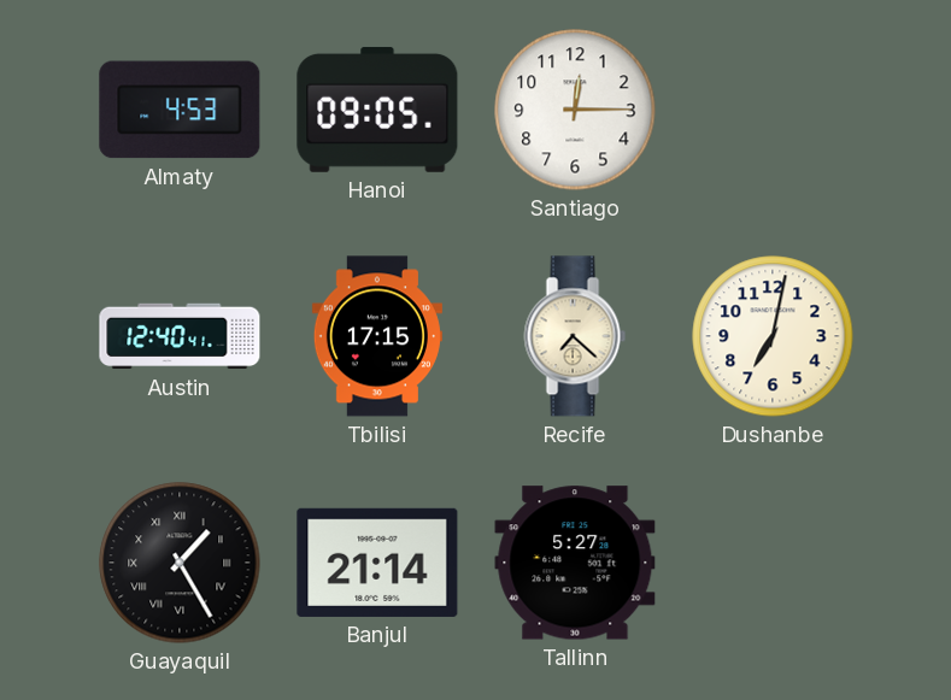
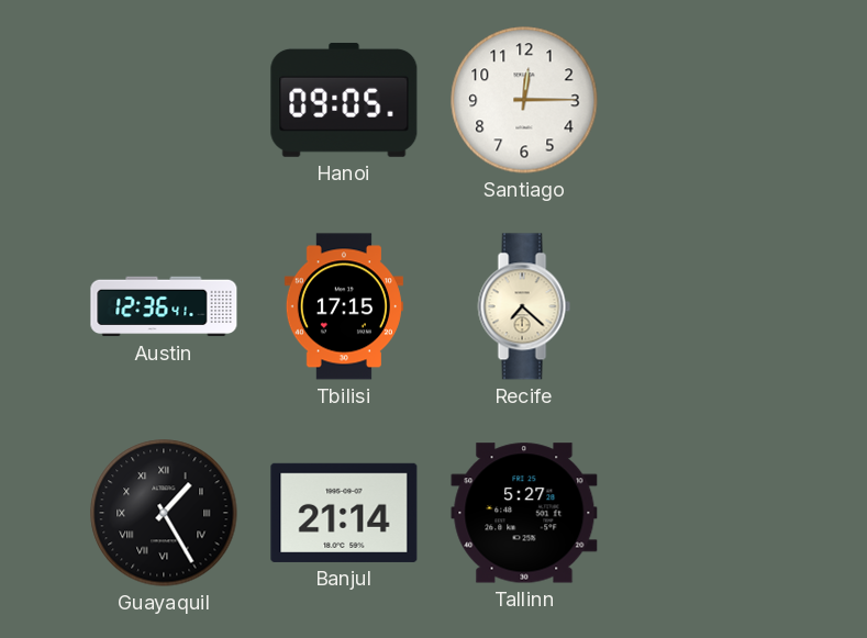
Almaty: 4:53 -> none
Austin: 12:40 -> 12:36
Dushanbe: 7:02 -> none
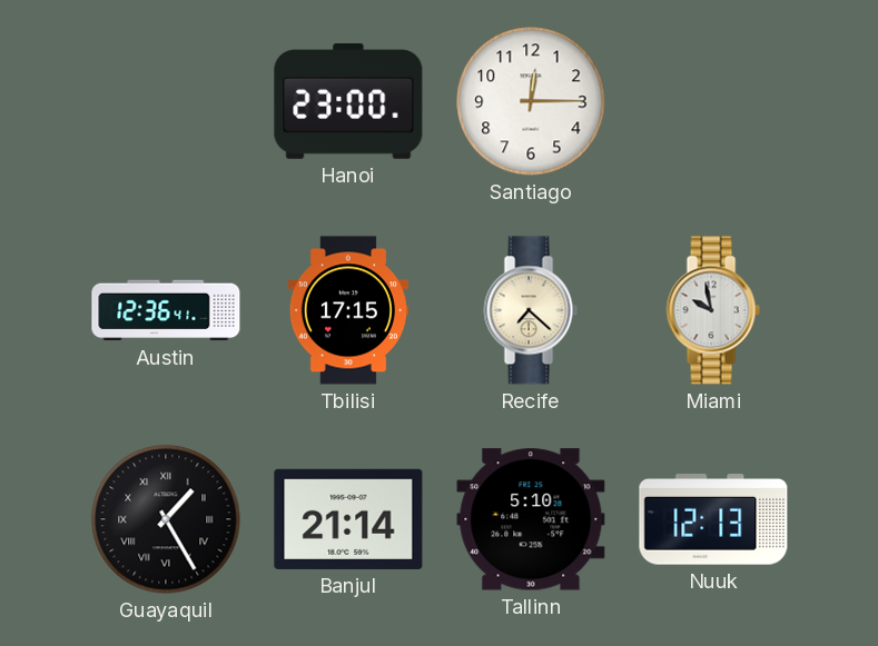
Hanoi: 09:05 -> 23:00
Miami: none -> 9:58
Tallinn: 5:27 -> 5:10
Nuuk: none -> 12:13
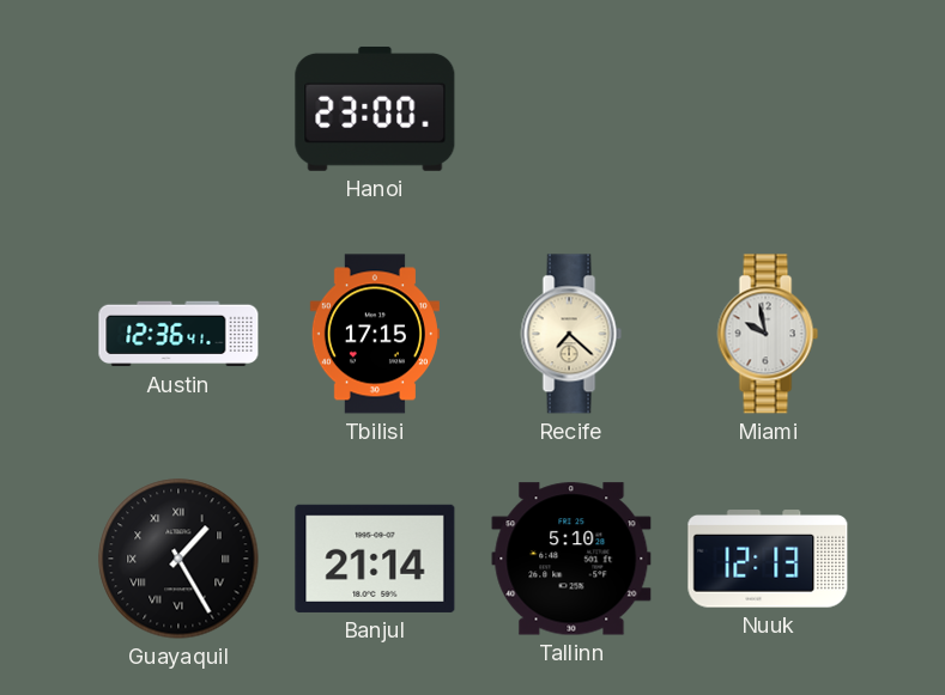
Santiago: 12:15 -> none
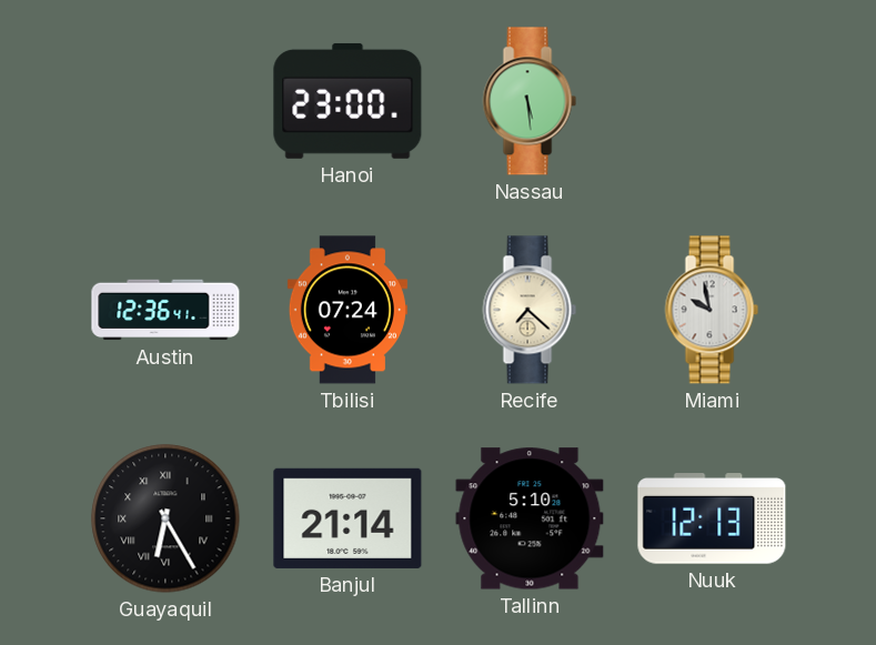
Nassau: none -> 5:29
Tbilisi: 17:15 -> 07:24
Guayaquil: 1:25 -> 6:25
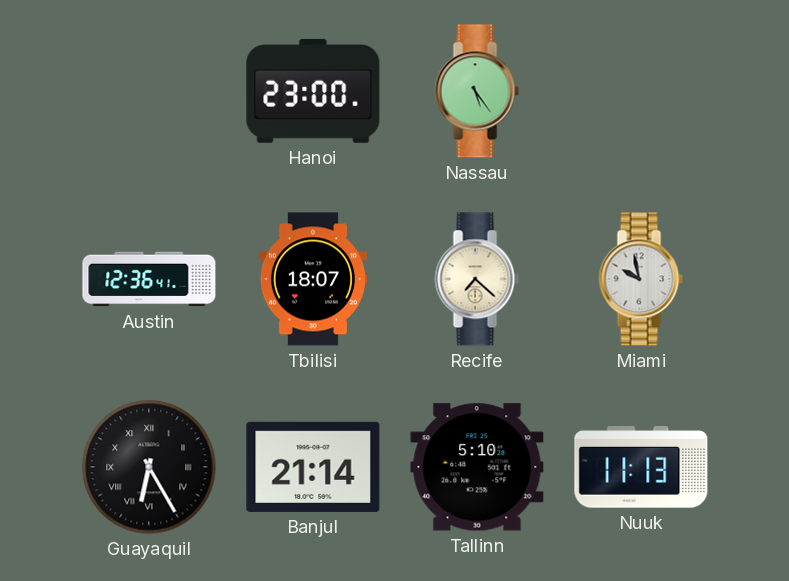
Nassau: 5:29 -> 5:24
Tbilisi: 07:24 -> 18:07
Nuuk: 12:13 -> 11:13
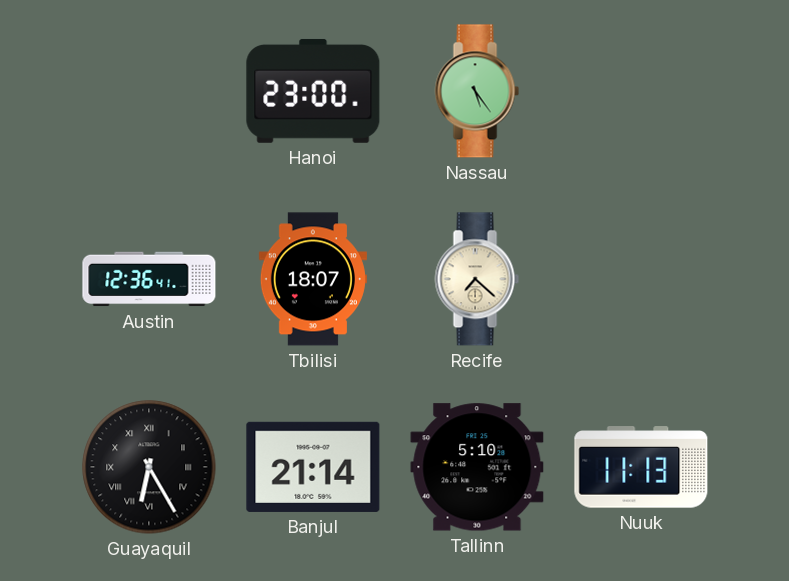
Miami: 9:58 -> none
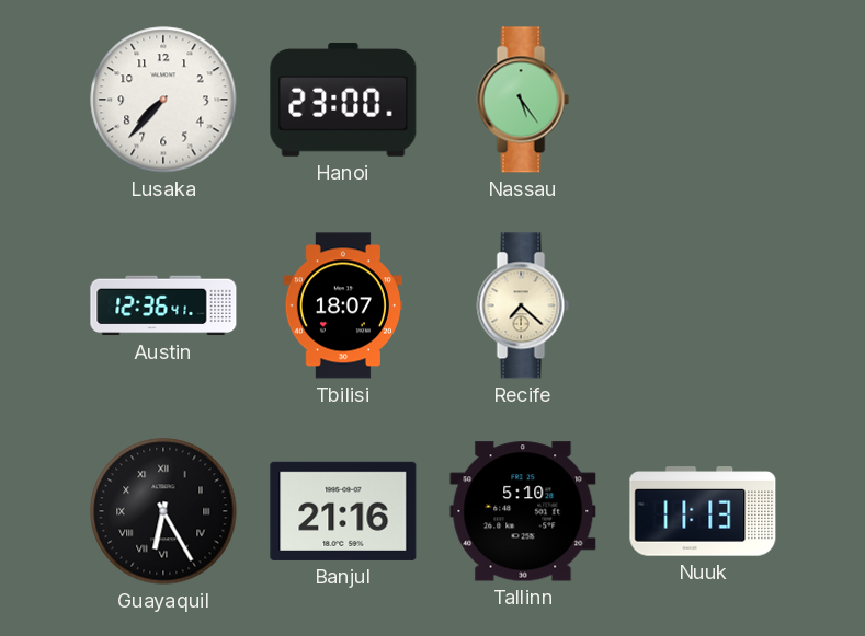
Lusaka: none -> 7:37
Banjul: 21:14 -> 21:16
